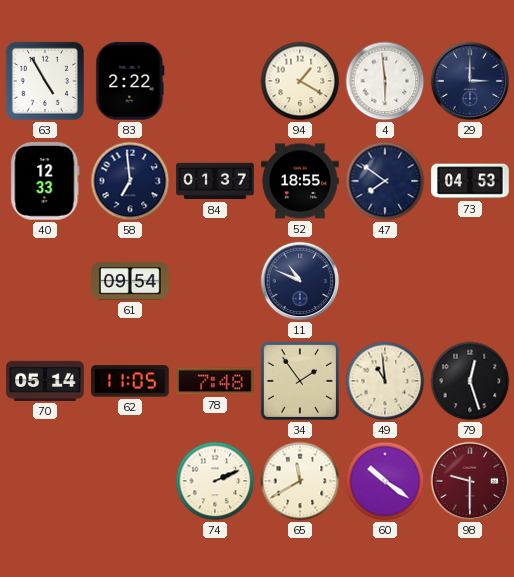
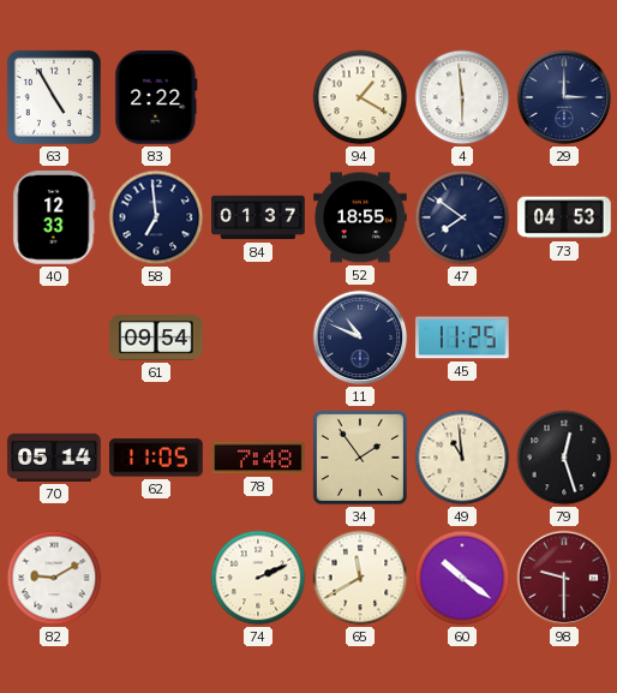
45: none -> 11:25
82: none -> 9:10
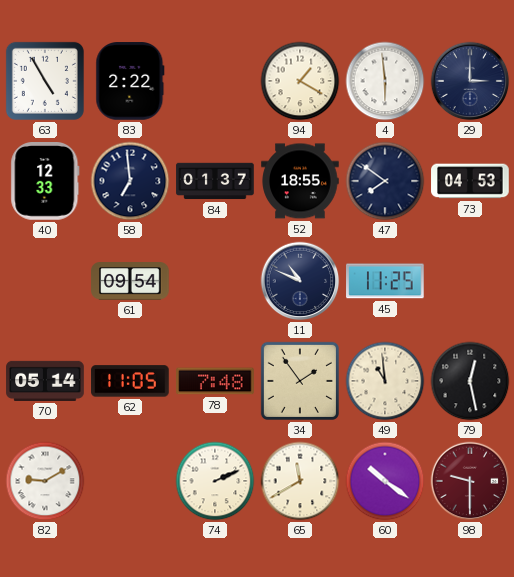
79: 12:27 -> 12:28
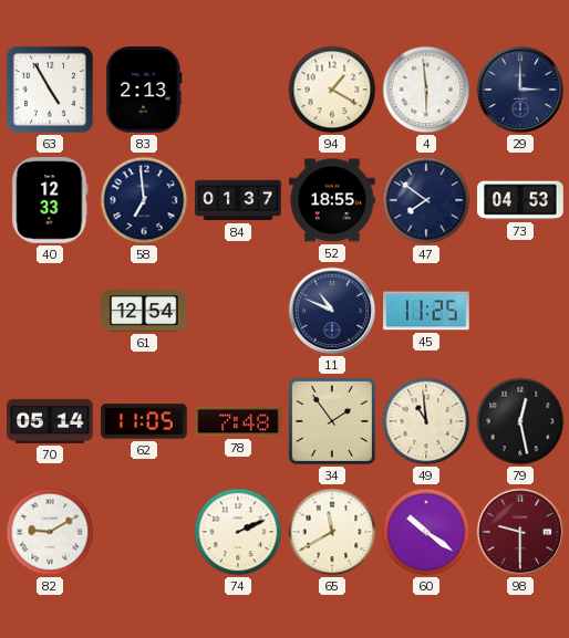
83: 2:22 -> 2:13
61: 09:54 -> 12:54
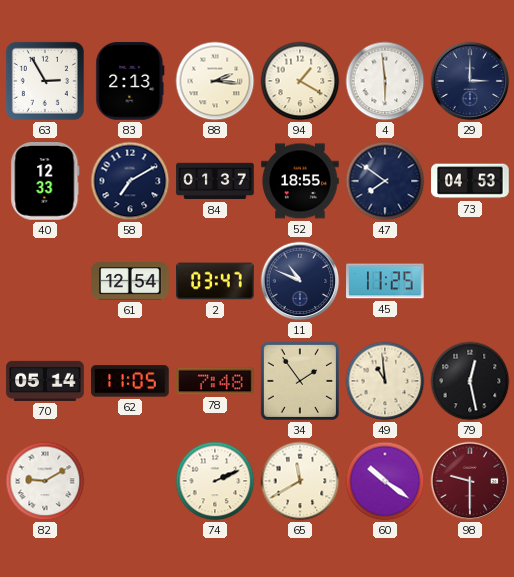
63: 4:55 -> 2:55
88: none -> 2:16
58: 6:59 -> 7:10
2: none -> 03:47
